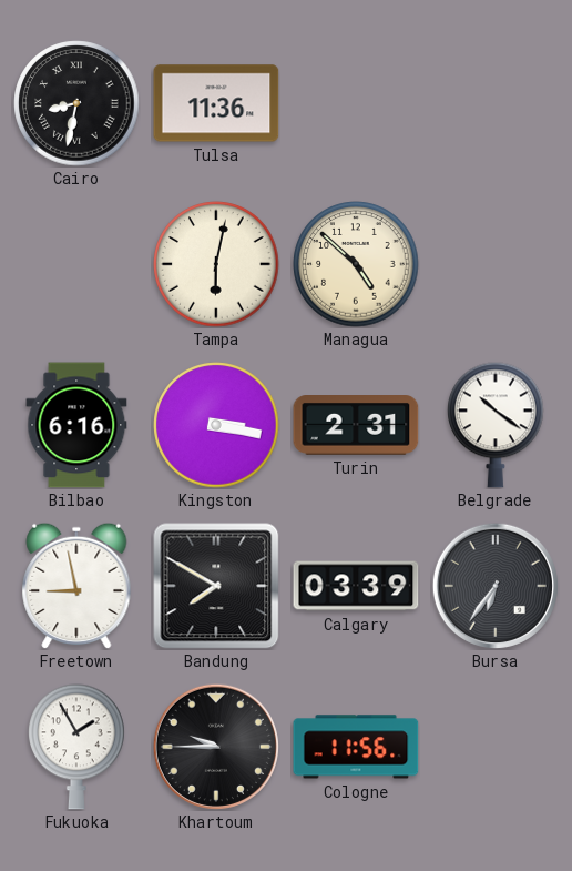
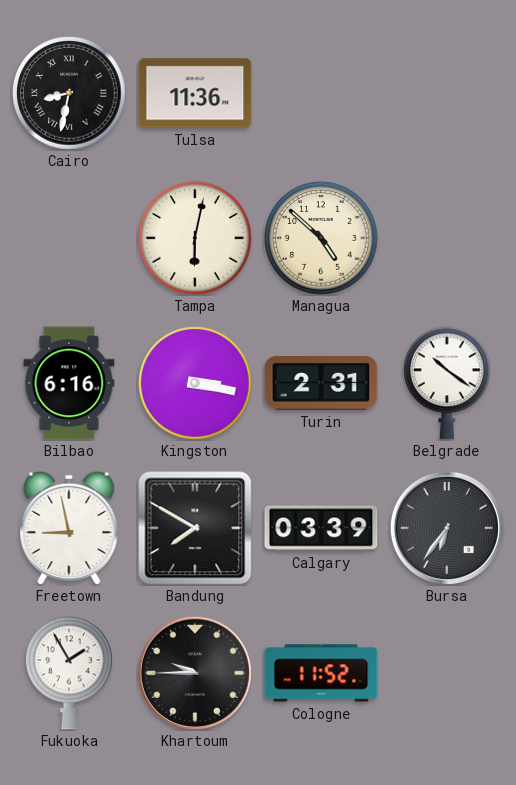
Cologne: 11:56 -> 11:52
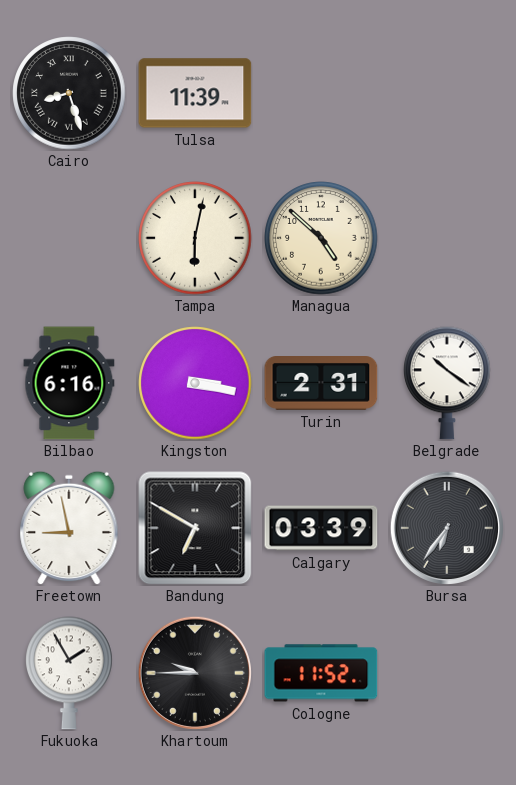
Cairo: 8:32 -> 8:27
Tulsa: 11:36 -> 11:39
Bandung: 7:50 -> 6:50
